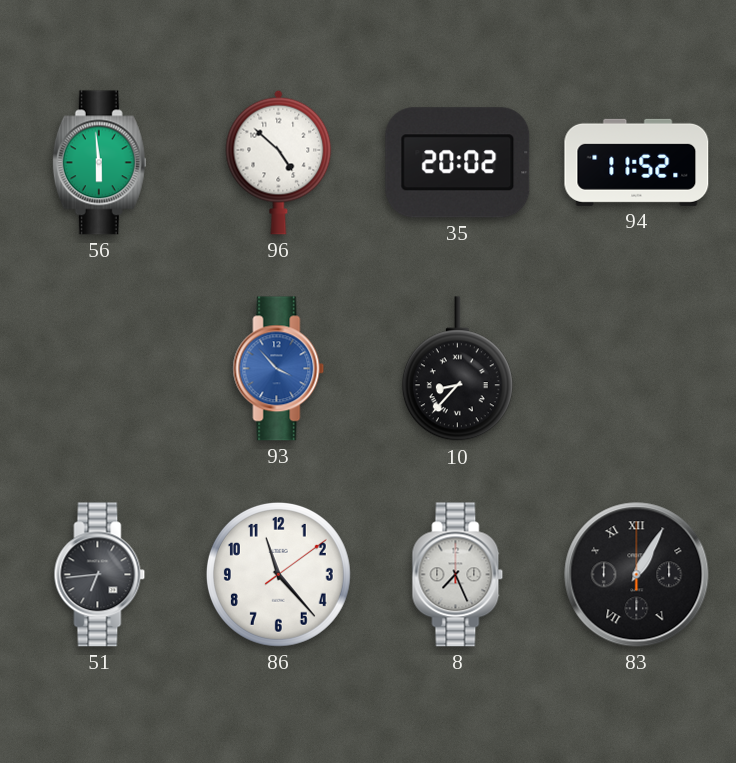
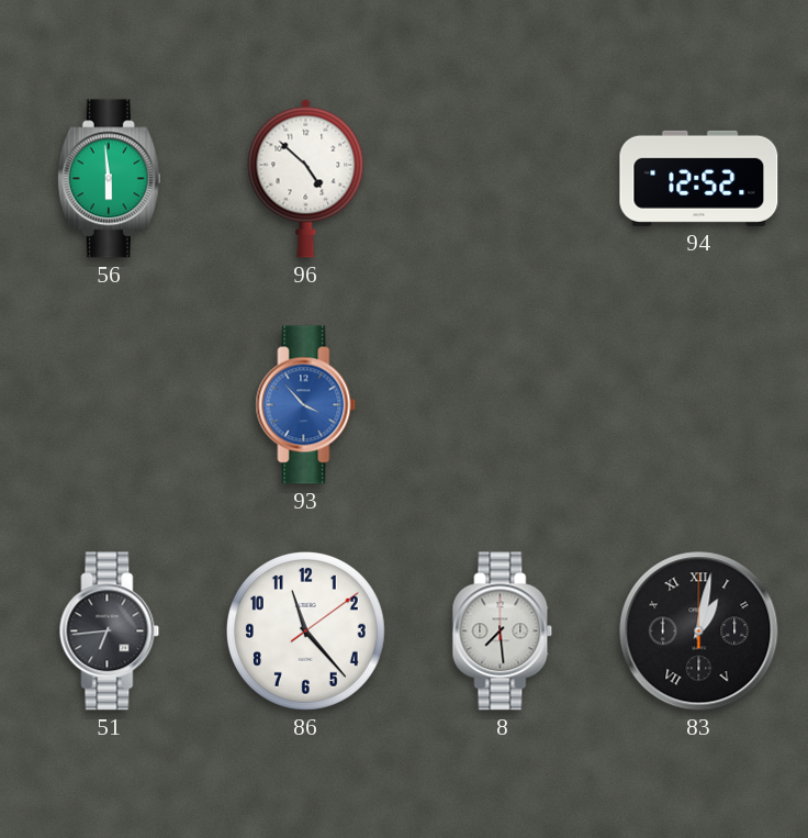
35: 20:02 -> none
94: 11:52 -> 12:52
10: 8:37 -> none
8: 7:26 -> 7:29
83: 1:05 -> 1:02
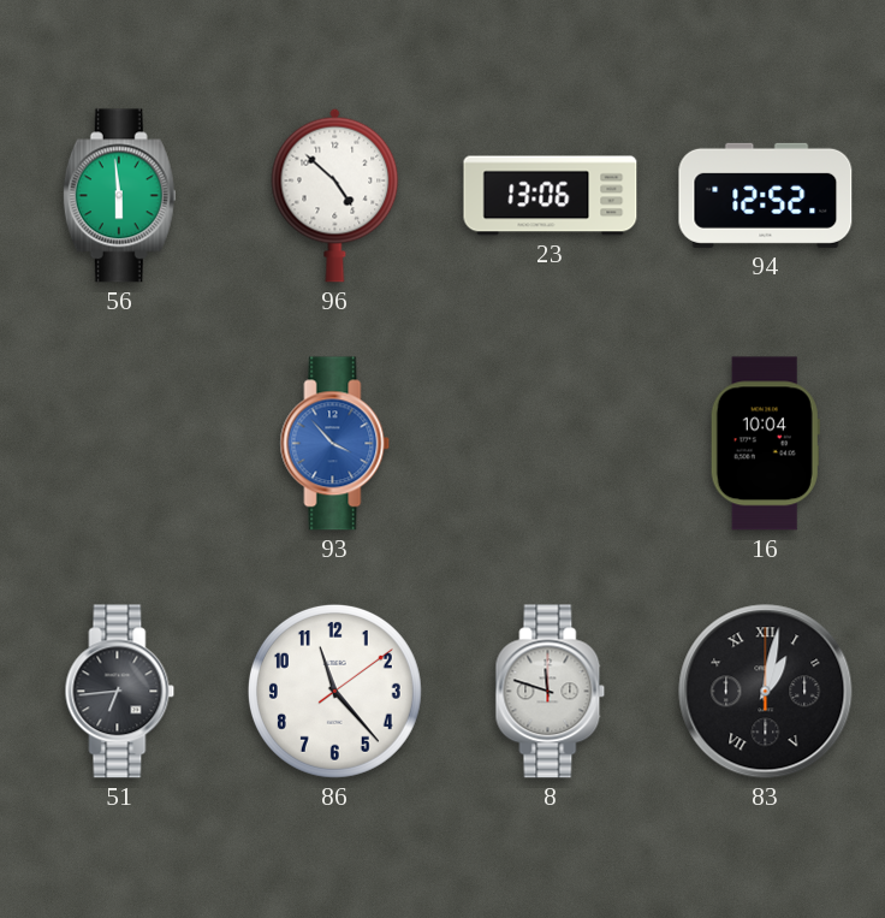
23: none -> 13:06
16: none -> 10:04
8: 7:29 -> 11:48
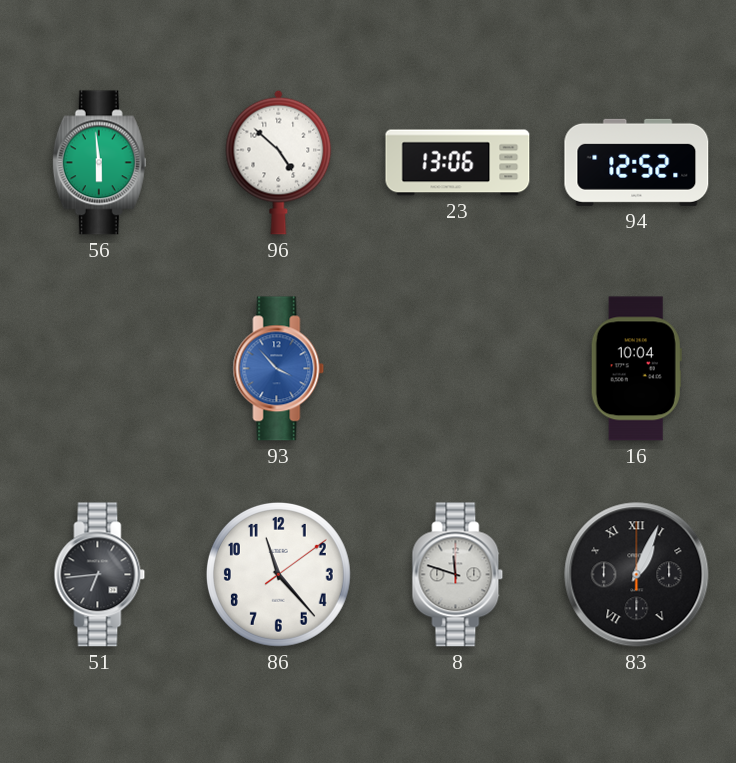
83: 1:02 -> 1:04
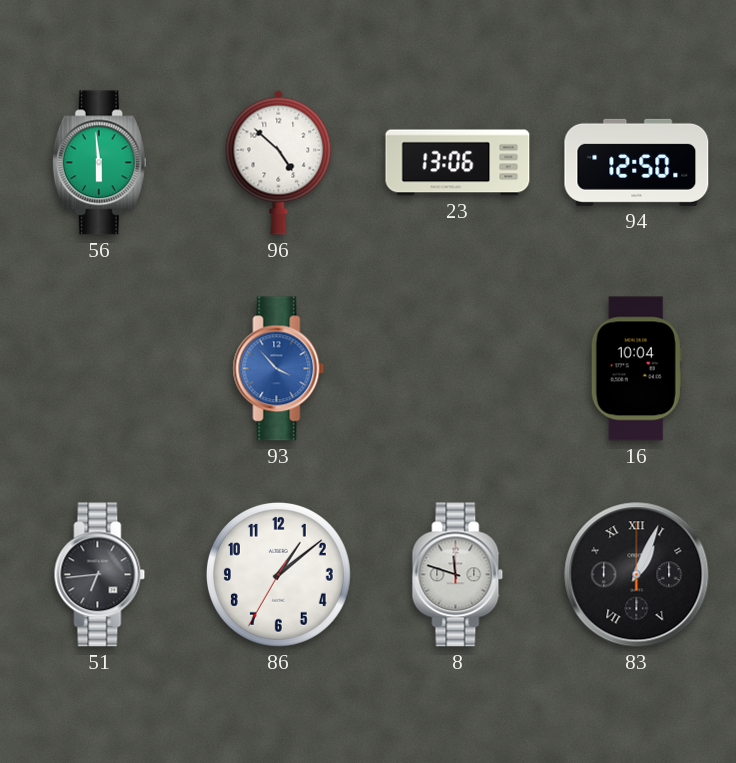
94: 12:52 -> 12:50
86: 11:23 -> 1:08
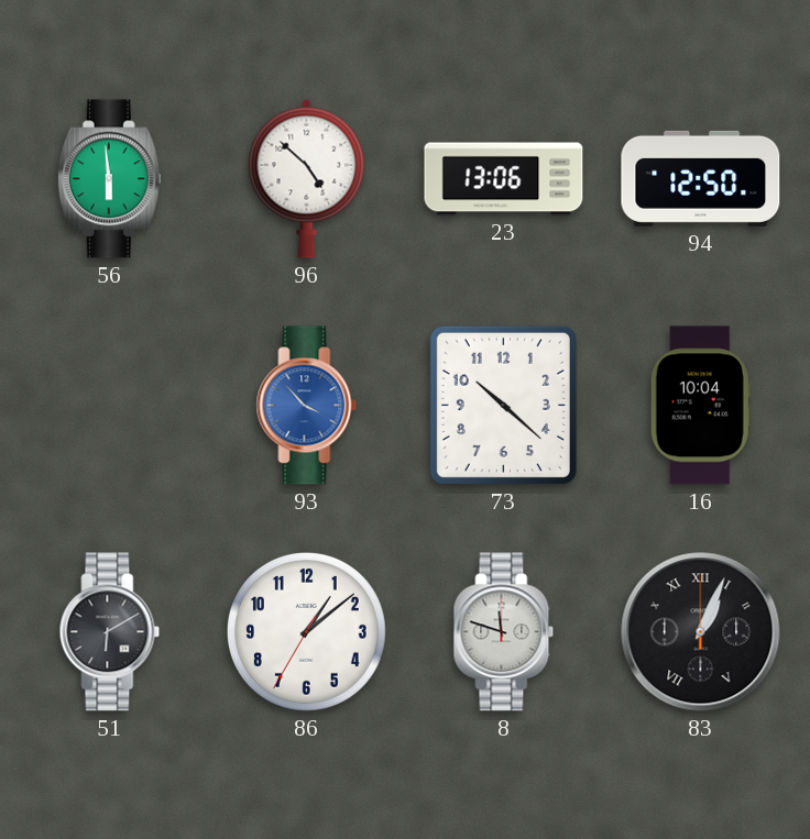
73: none -> 10:22
51: 6:44 -> 6:10
